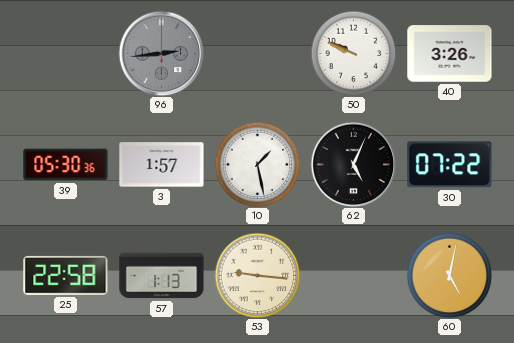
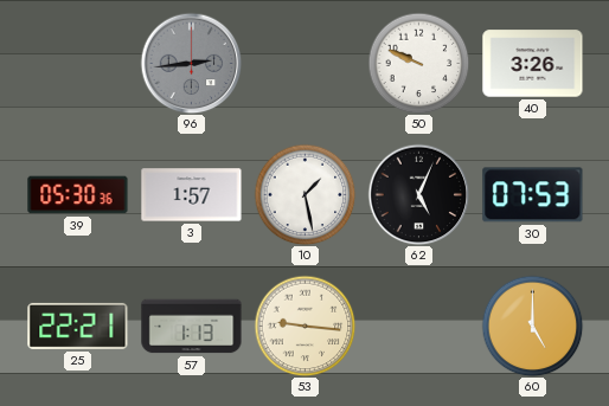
30: 07:22 -> 07:53
25: 22:58 -> 22:21
60: 5:02 -> 5:00
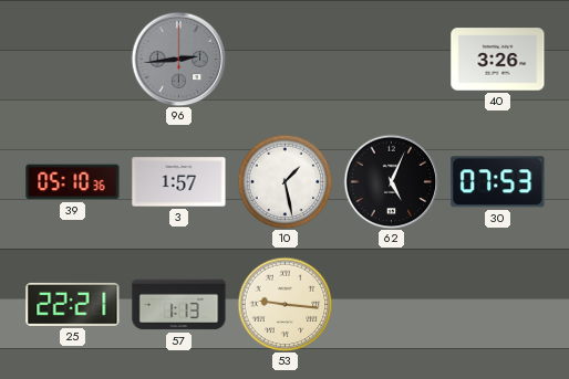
50: 9:49 -> none
39: 05:30 -> 05:10
60: 5:00 -> none
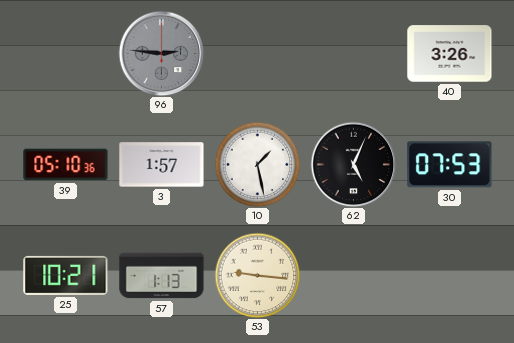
96: 2:44 -> 2:46
25: 22:21 -> 10:21
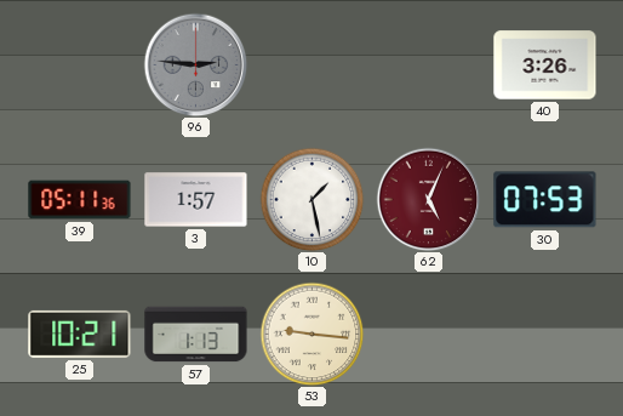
39: 05:10 -> 05:11
62 dial: black -> burgundy
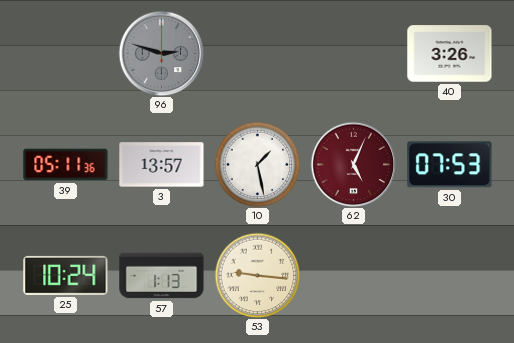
96: 2:46 -> 2:48
3: 1:57 -> 13:57
25: 10:21 -> 10:24
